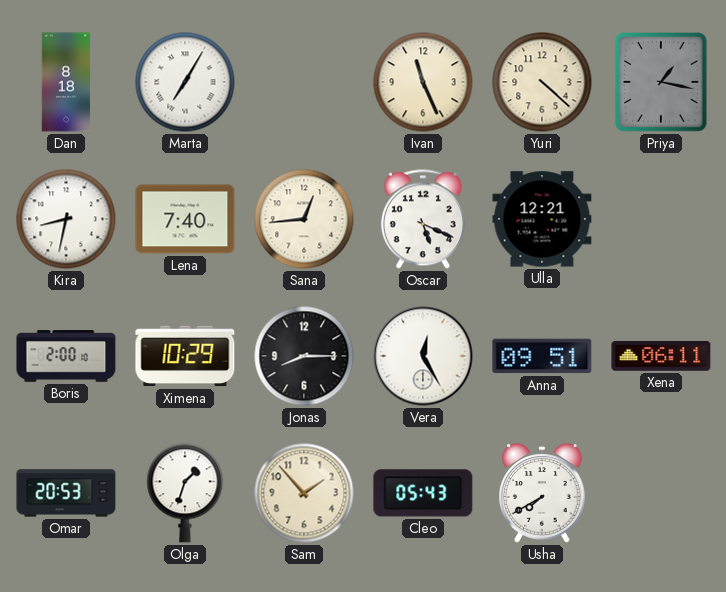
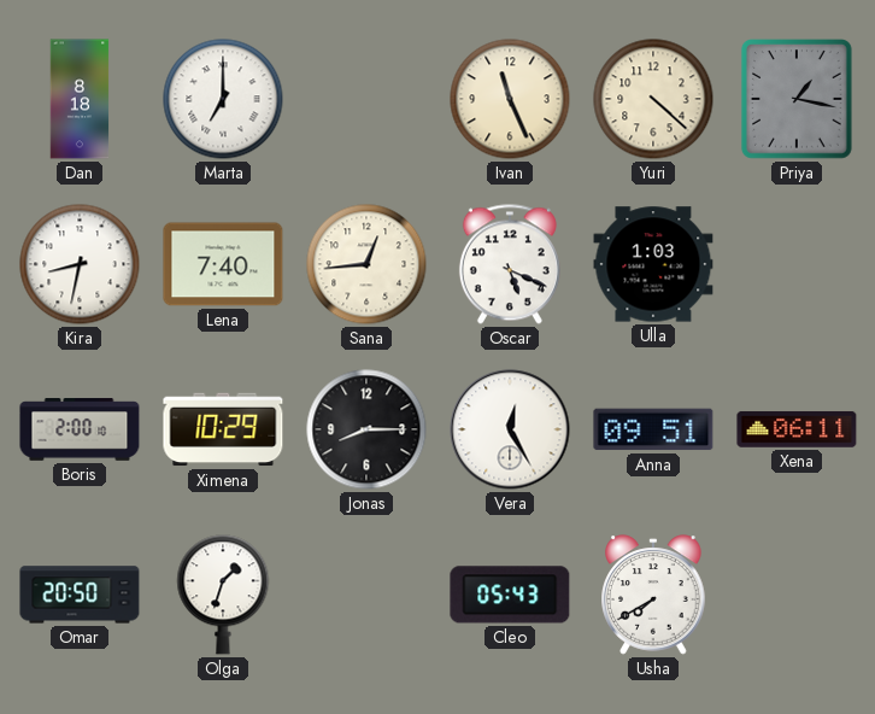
Marta: 7:05 -> 7:00
Ulla: 12:21 -> 1:03
Omar: 20:53 -> 20:50
Sam: 1:53 -> none
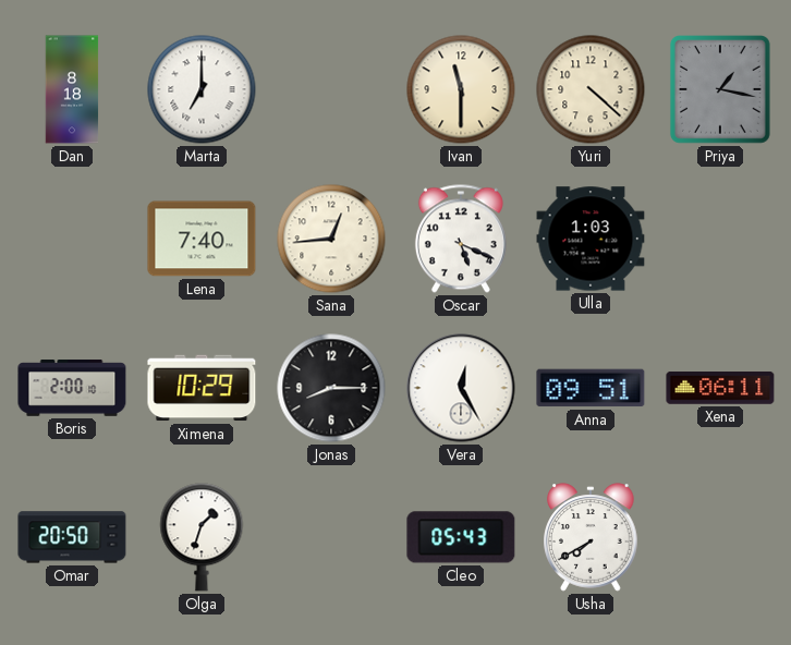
Ivan: 11:26 -> 11:30
Kira: 8:32 -> none
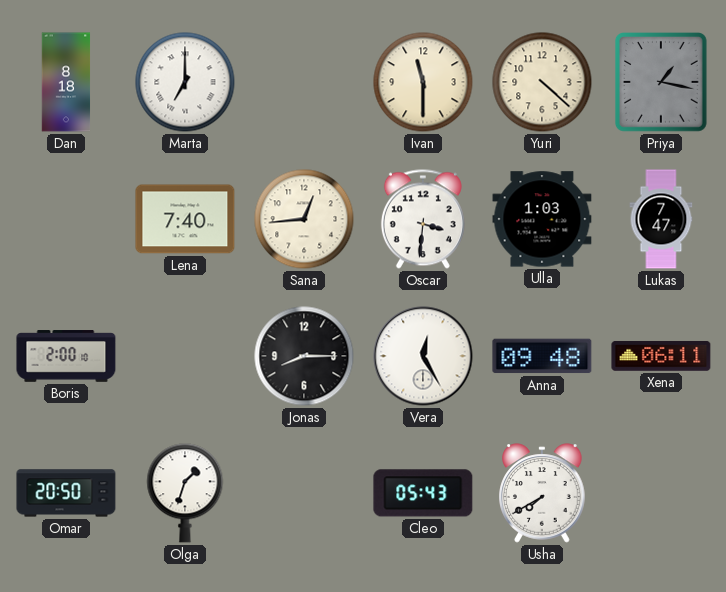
Oscar: 5:19 -> 3:31
Lukas: none -> 7:47
Ximena: 10:29 -> none
Anna: 09:51 -> 09:48
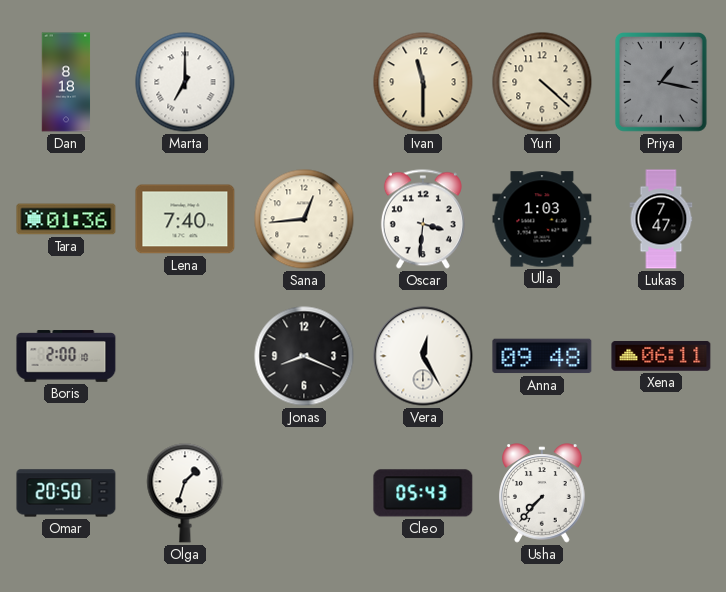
Tara: none -> 01:36
Jonas: 8:15 -> 8:19
Usha: 7:40 -> 7:37
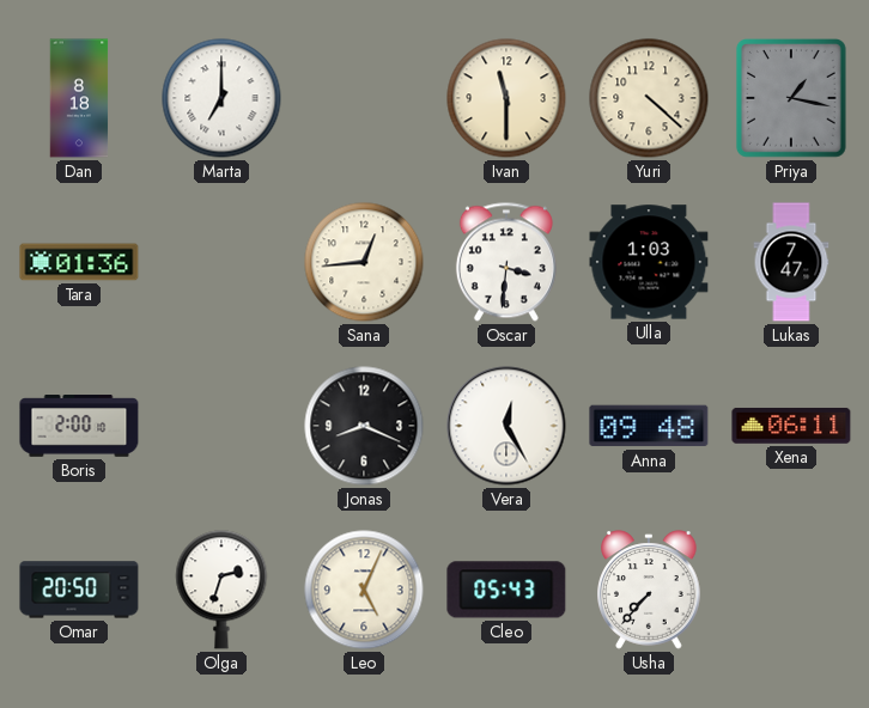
Lena: 7:40 -> none
Olga: 1:33 -> 2:33
Leo: none -> 5:04
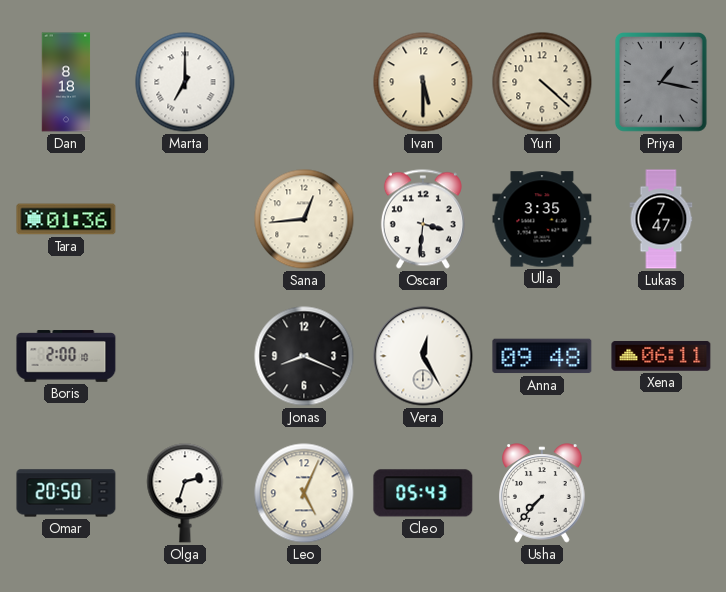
Ivan: 11:30 -> 5:30
Ulla: 1:03 -> 3:35
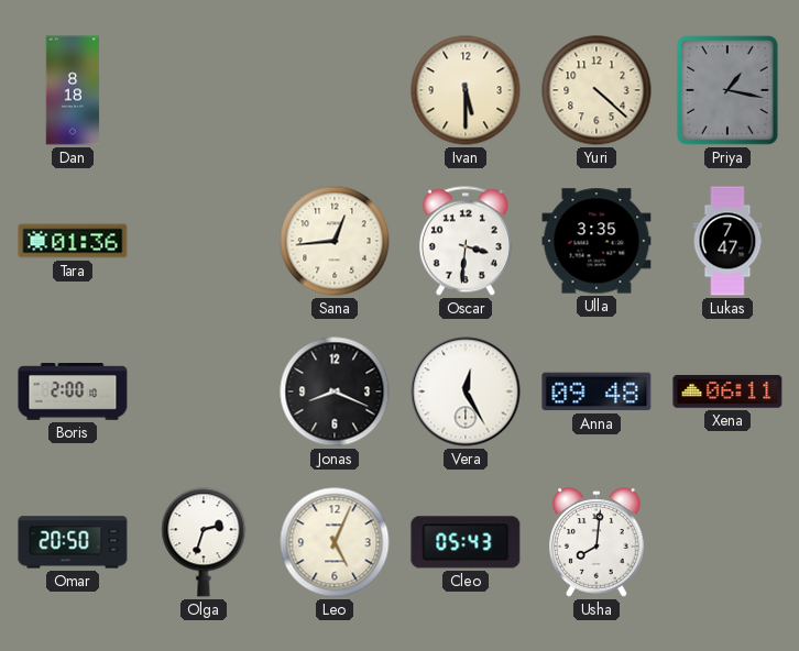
Marta: 7:00 -> none
Usha: 7:37 -> 8:01
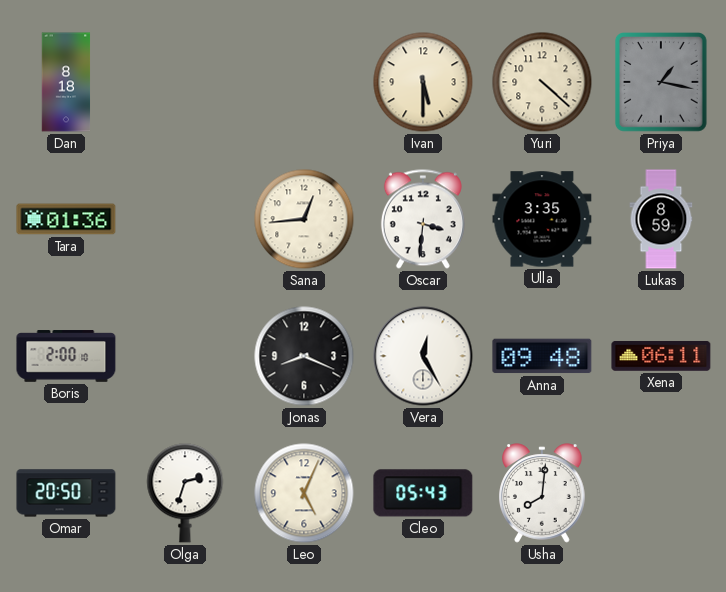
Lukas: 7:47 -> 8:59
